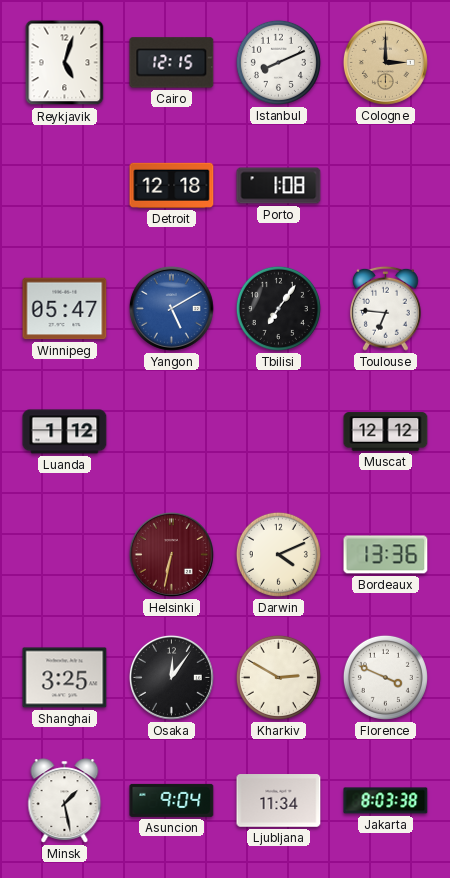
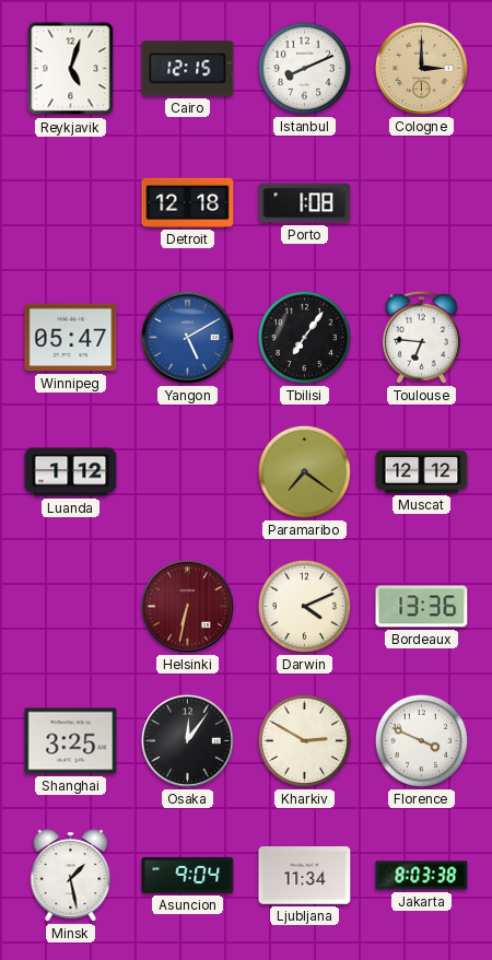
Paramaribo: none -> 7:21
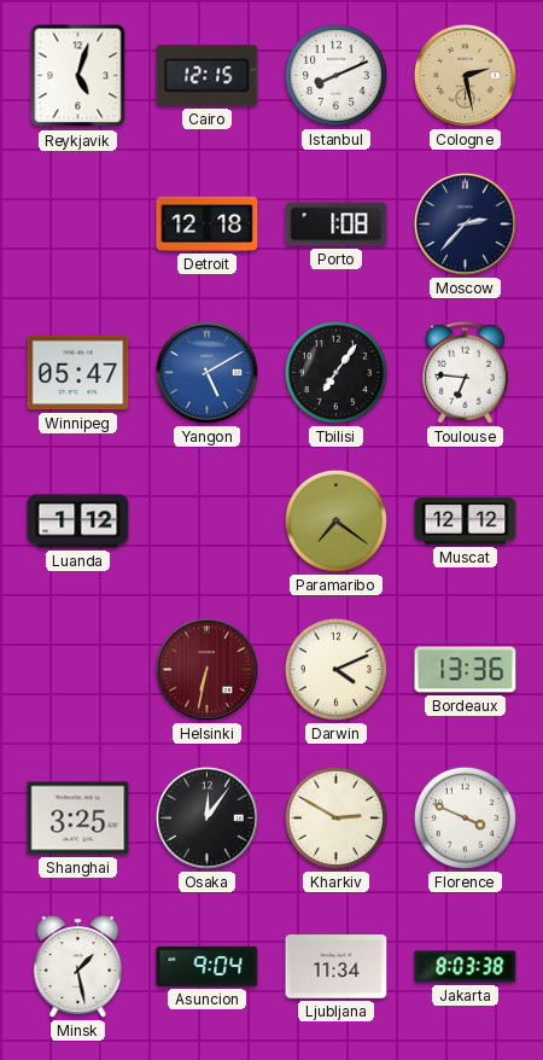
Cologne: 3:00 -> 2:28
Moscow: none -> 2:37
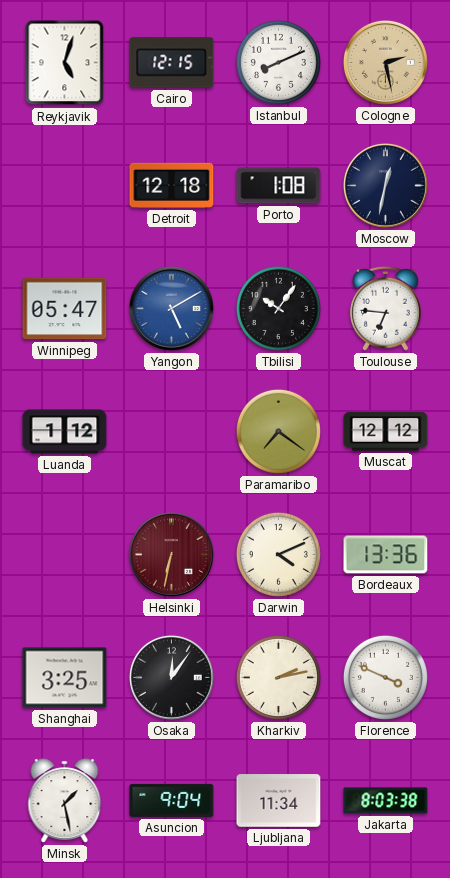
Moscow: 2:37 -> 12:32
Tbilisi: 7:06 -> 10:06
Kharkiv: 2:50 -> 2:13
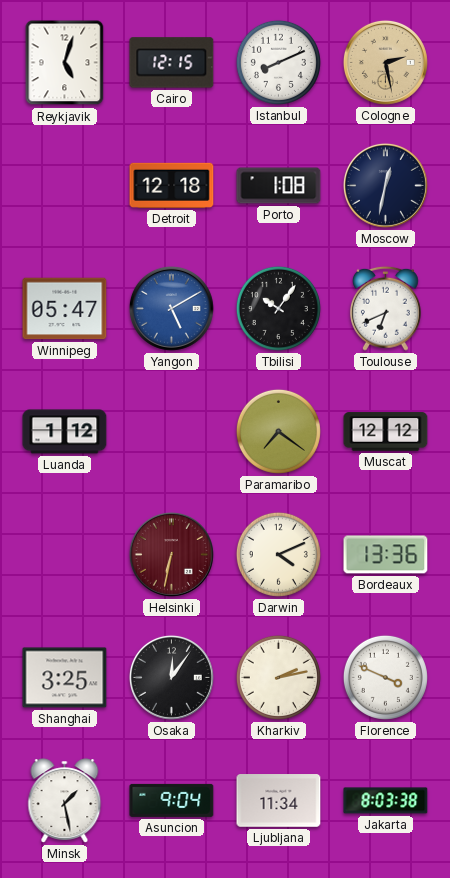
Toulouse: 6:46 -> 6:41
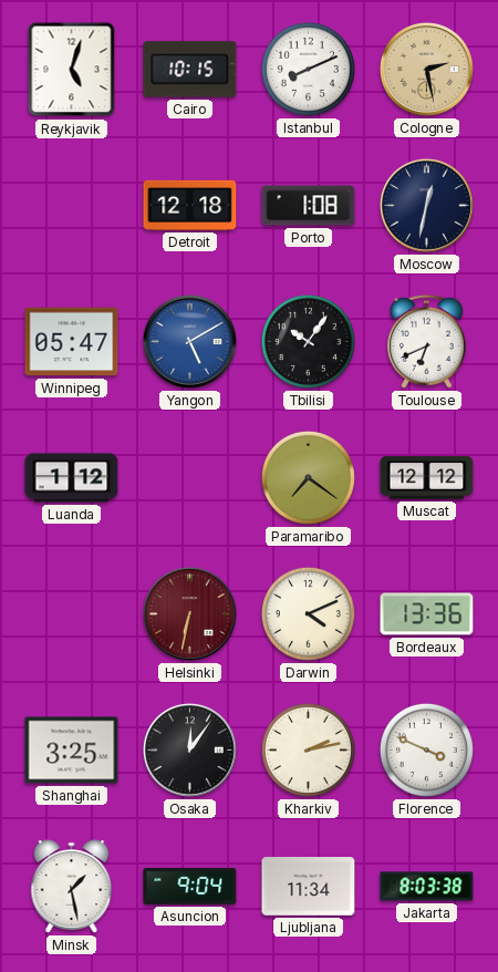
Cairo: 12:15 -> 10:15
